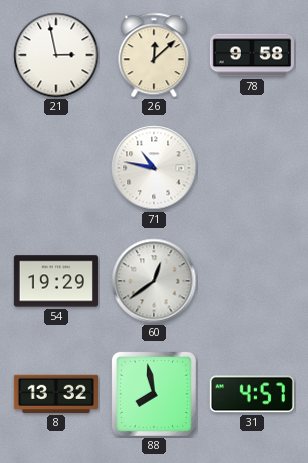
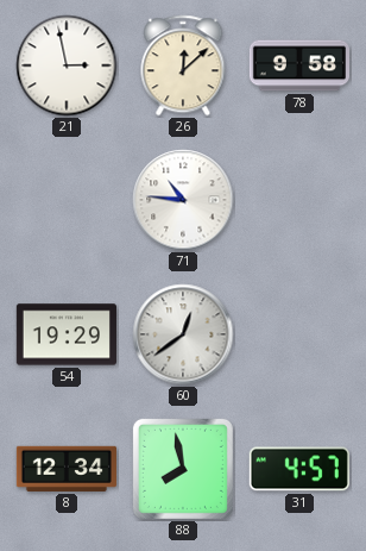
71: 10:47 -> 10:46
8: 13:32 -> 12:34
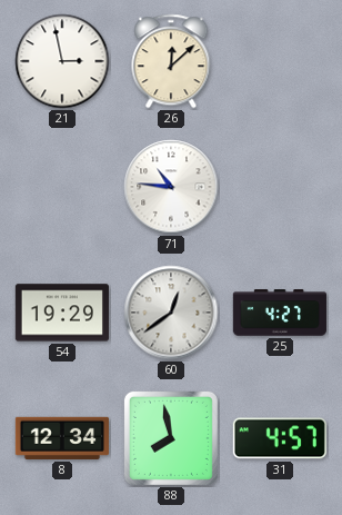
78: 9:58 -> none
25: none -> 4:27
